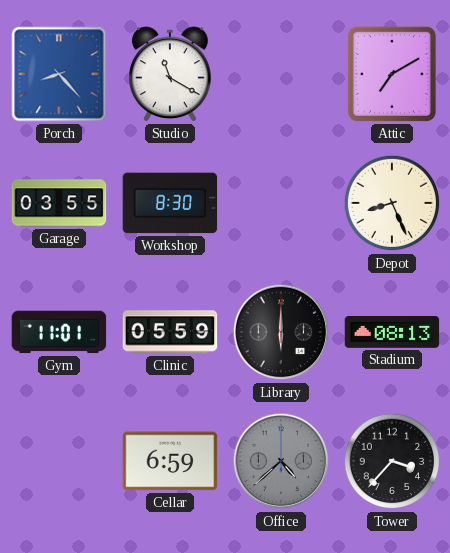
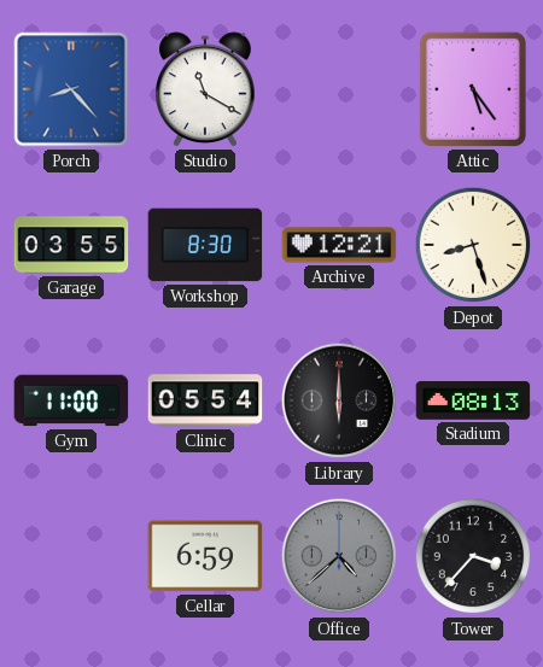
Attic: 7:10 -> 5:24
Archive: none -> 12:21
Depot: 8:26 -> 8:27
Gym: 11:01 -> 11:00
Clinic: 05:59 -> 05:54
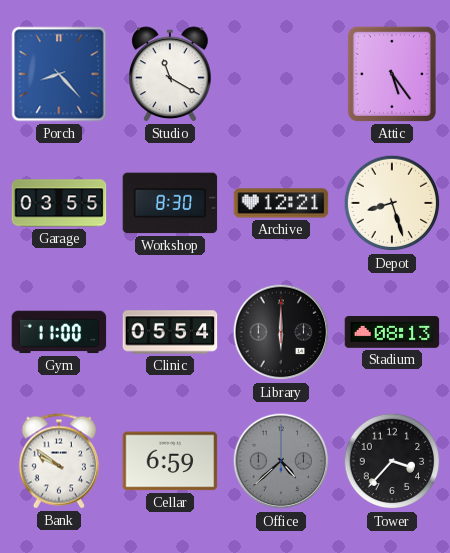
Bank: none -> 9:51
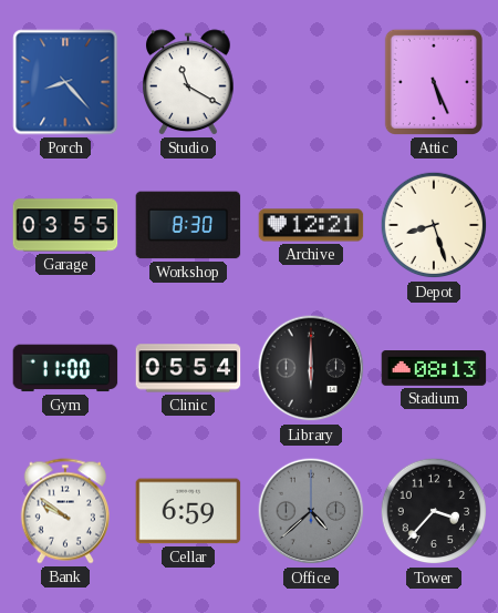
Attic: 5:24 -> 5:26
